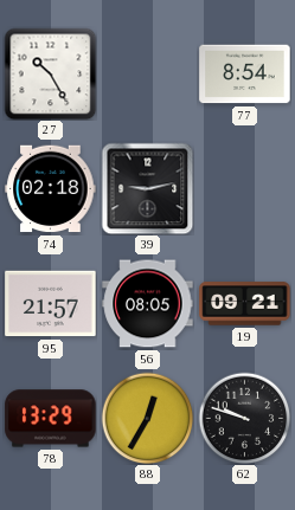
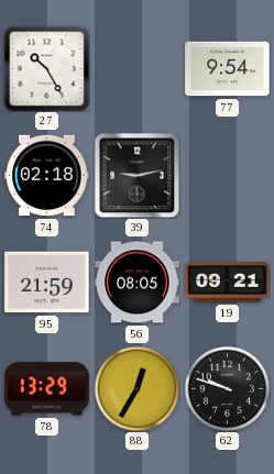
77: 8:54 -> 9:54
95: 21:57 -> 21:59
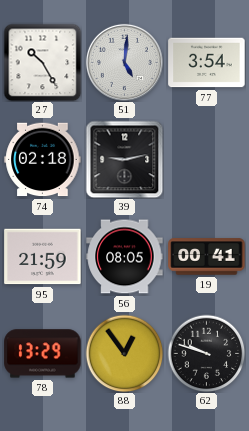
51: none -> 5:01
77: 9:54 -> 3:54
19: 09:21 -> 00:41
88: 12:35 -> 12:54
